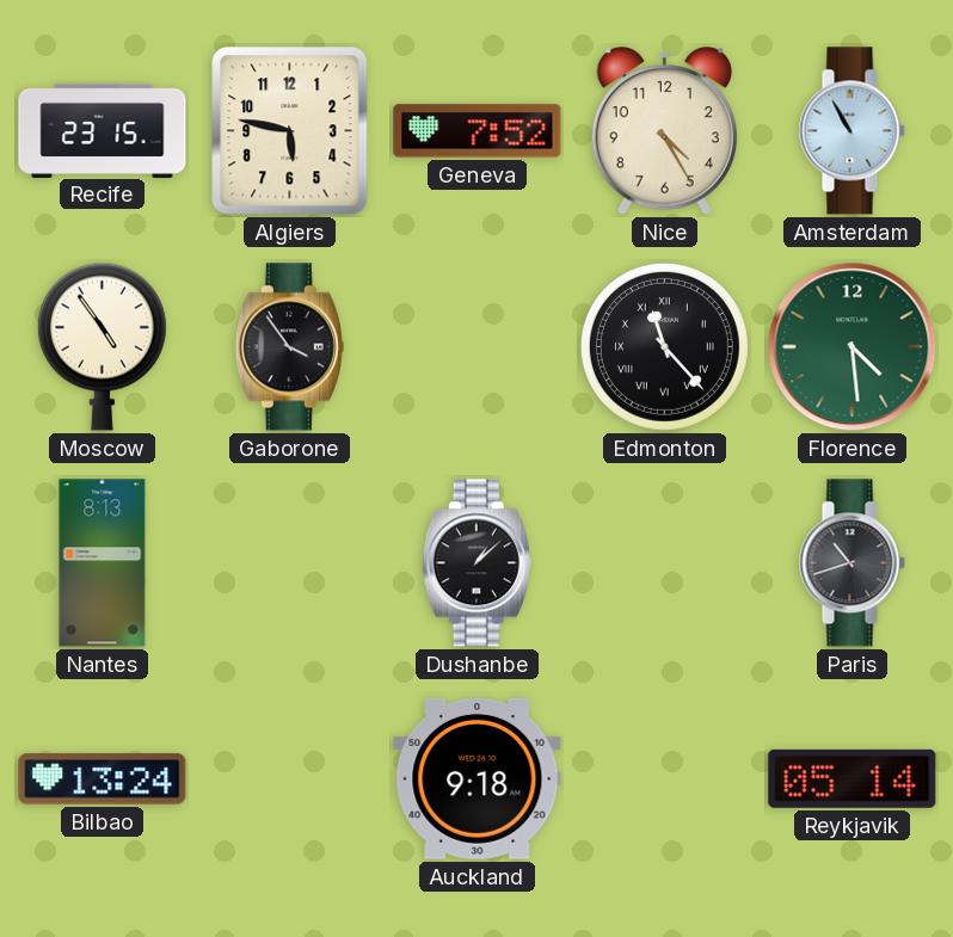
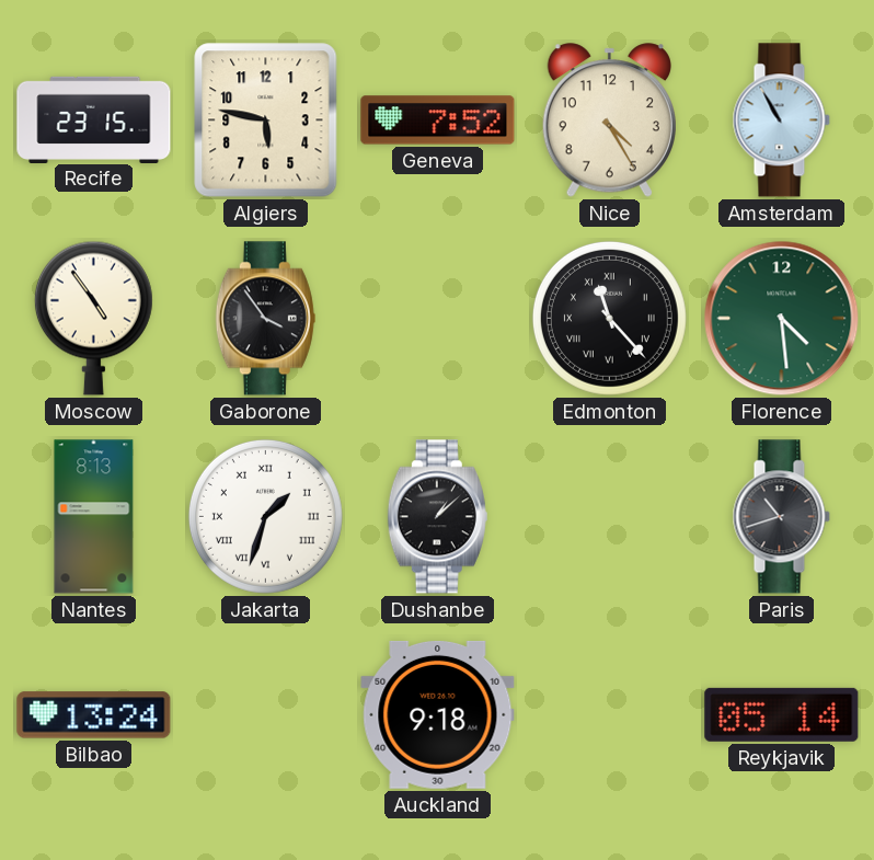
Jakarta: none -> 1:33
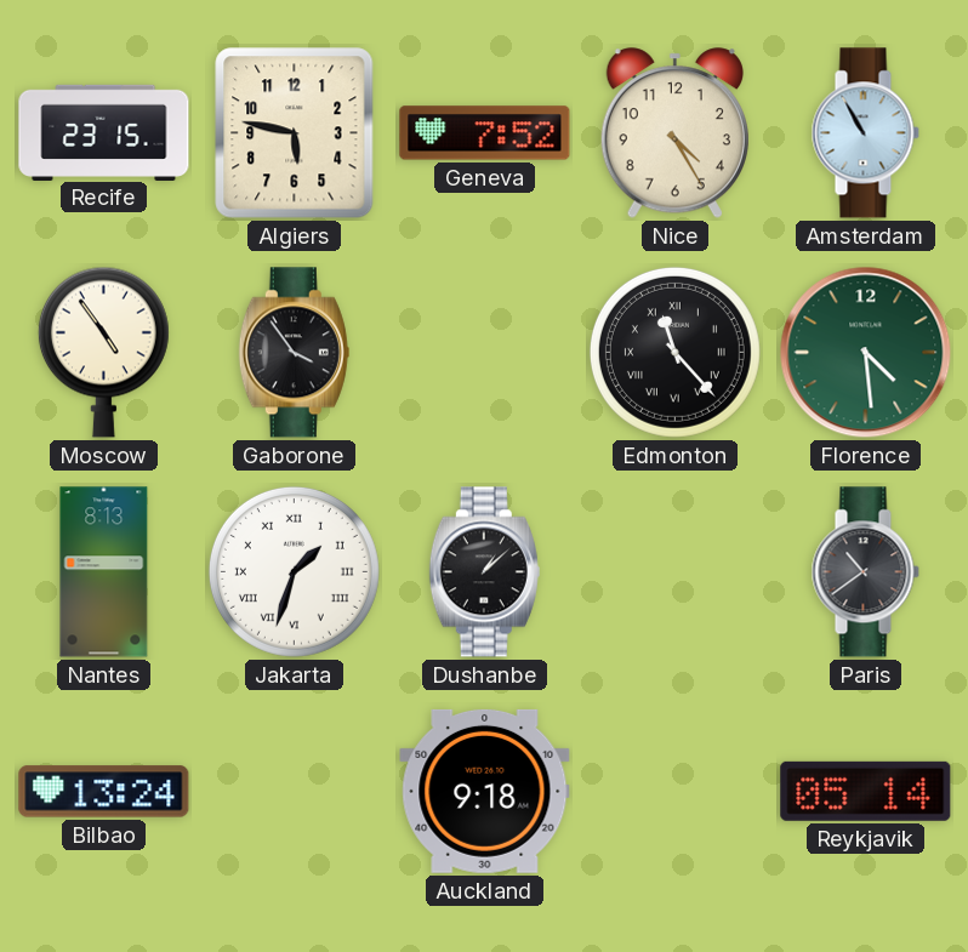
Paris: 10:42 -> 10:39
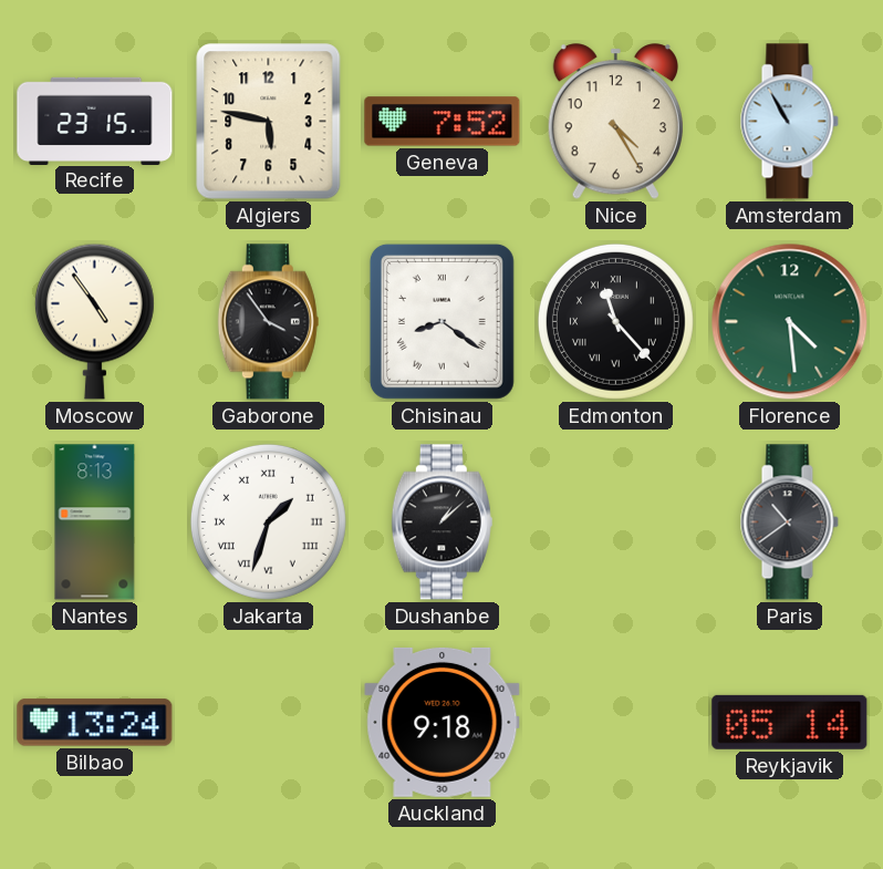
Chisinau: none -> 8:21
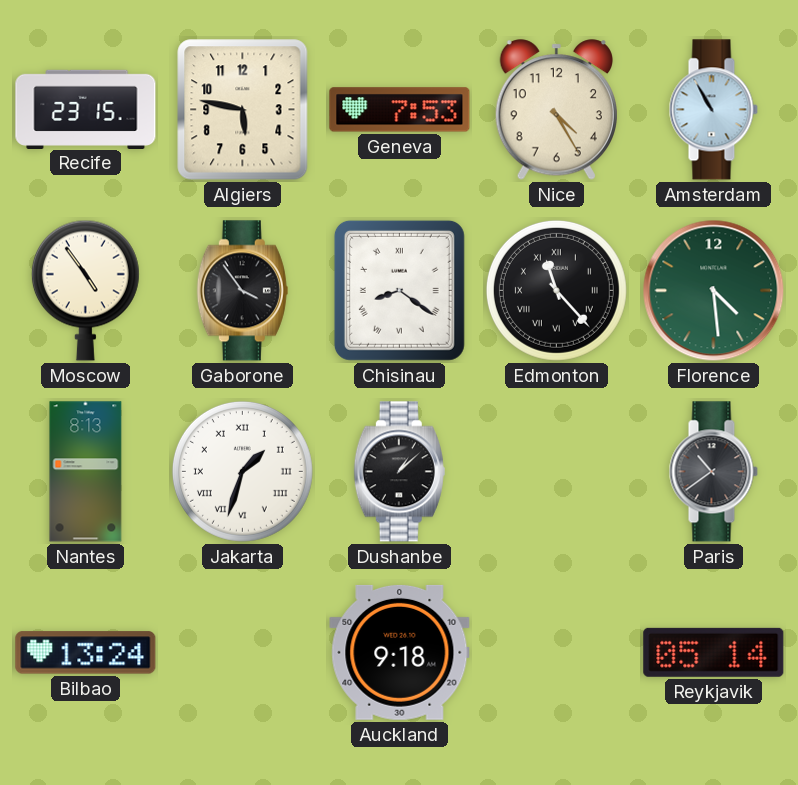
Geneva: 7:52 -> 7:53
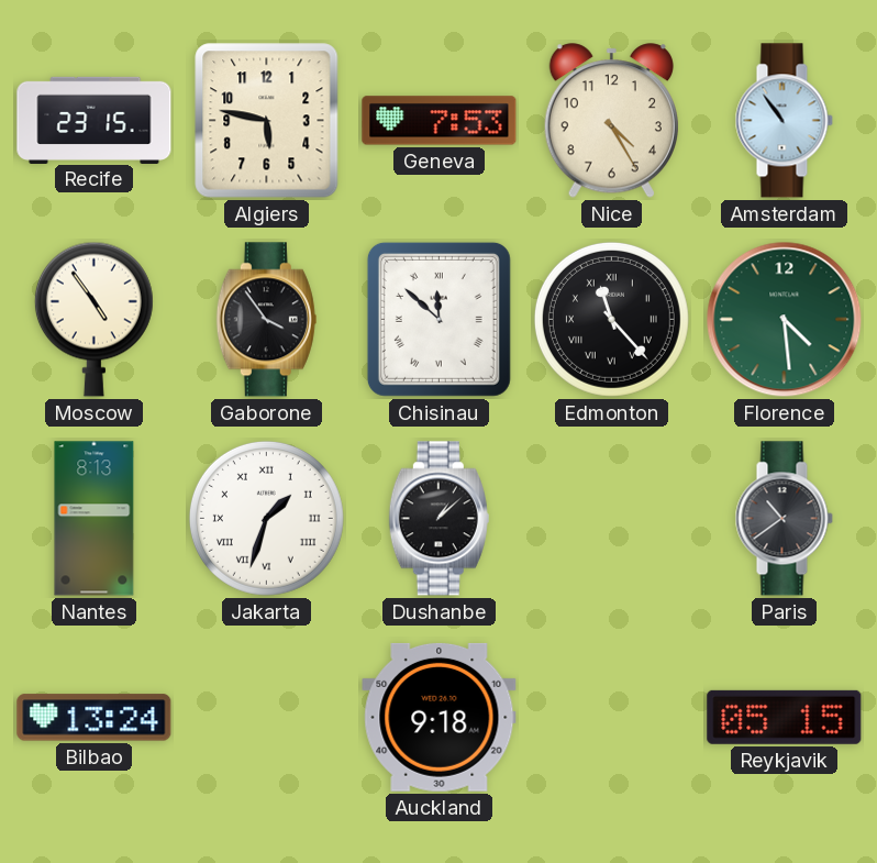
Amsterdam: 10:55 -> 10:54
Chisinau: 8:21 -> 11:52
Reykjavik: 05:14 -> 05:15
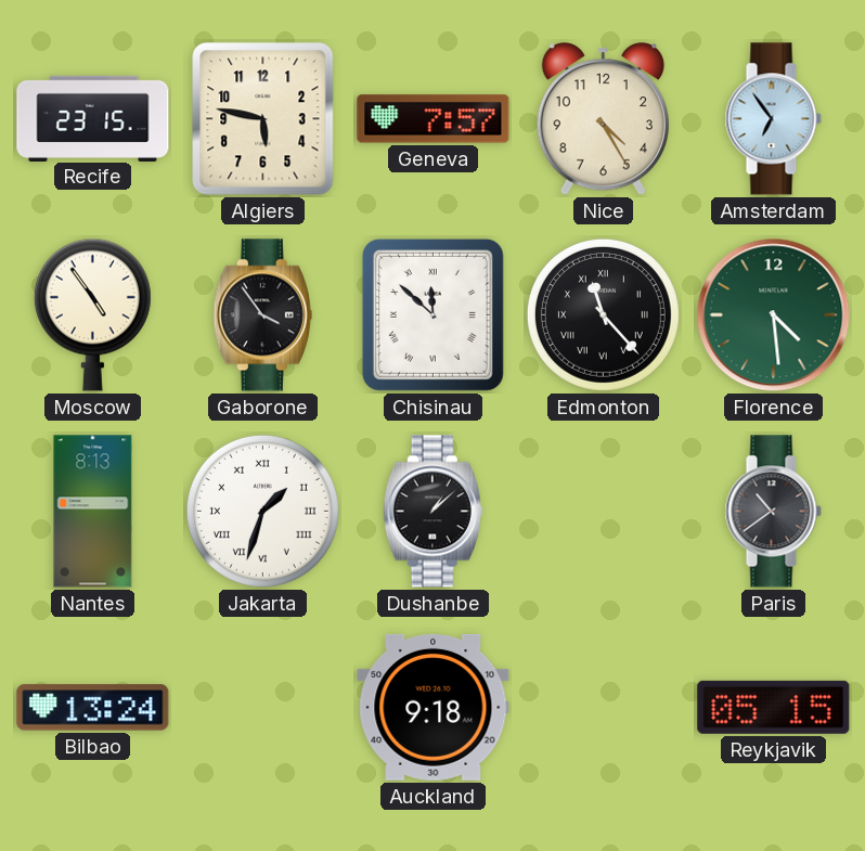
Geneva: 7:53 -> 7:57
Amsterdam: 10:54 -> 6:54
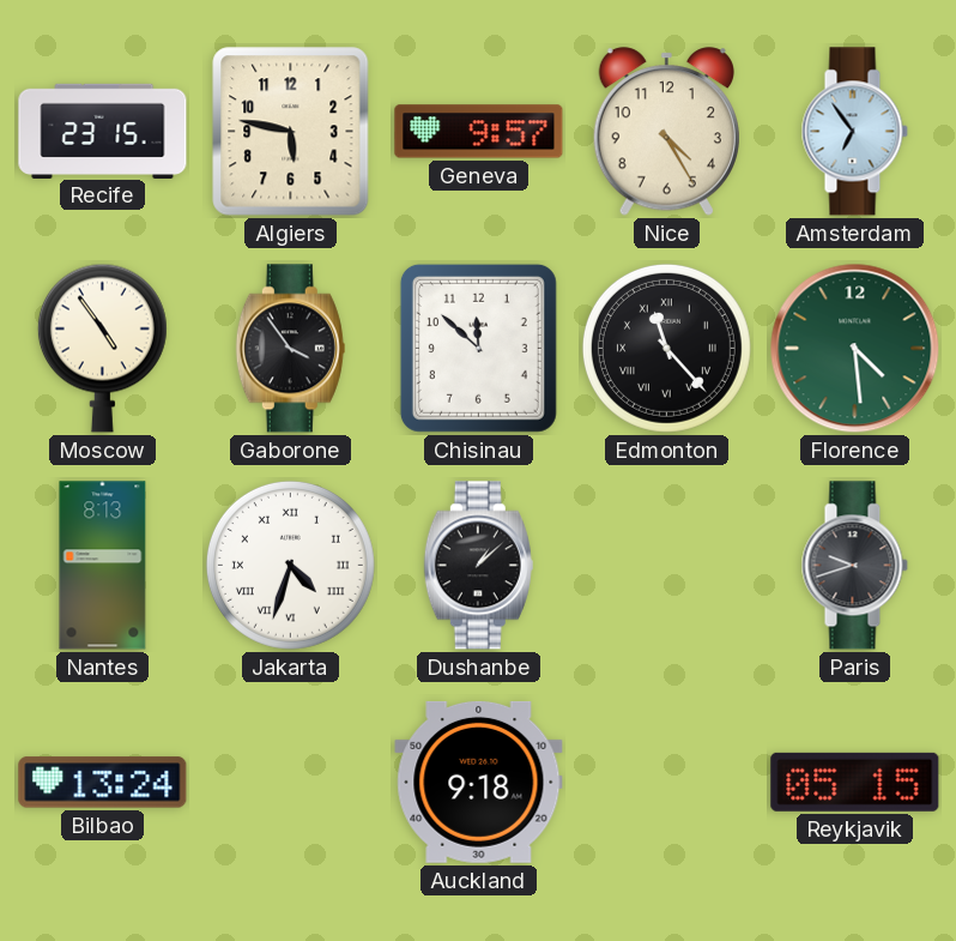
Geneva: 7:57 -> 9:57
Chisinau numerals: Roman -> Arabic
Jakarta: 1:33 -> 4:33
Paris: 10:39 -> 9:42
